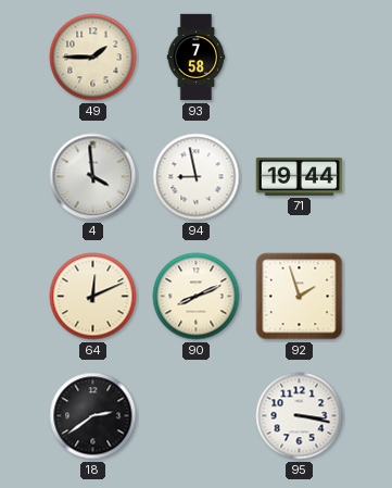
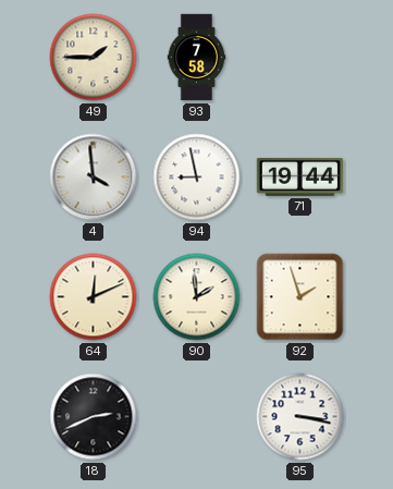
90: 8:11 -> 1:59
18: 2:39 -> 2:41
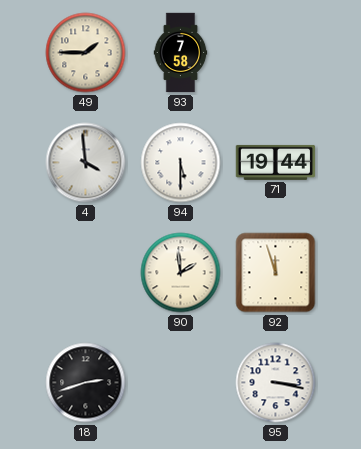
94: 8:58 -> 5:30
64: 12:11 -> none
92: 1:57 -> 11:57
18: 2:41 -> 2:42
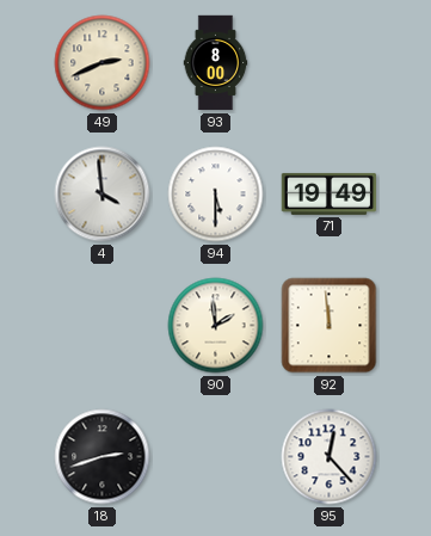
49: 1:45 -> 2:41
93: 7:58 -> 8:00
71: 19:44 -> 19:49
92: 11:57 -> 11:59
95: 3:17 -> 12:23
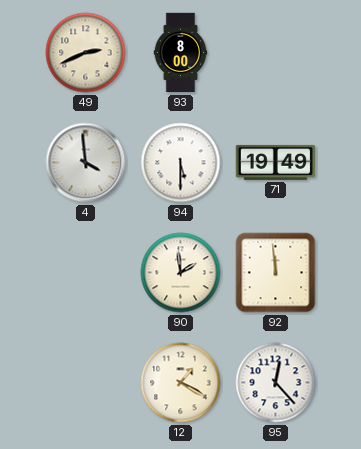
18: 2:42 -> none
12: none -> 1:20
